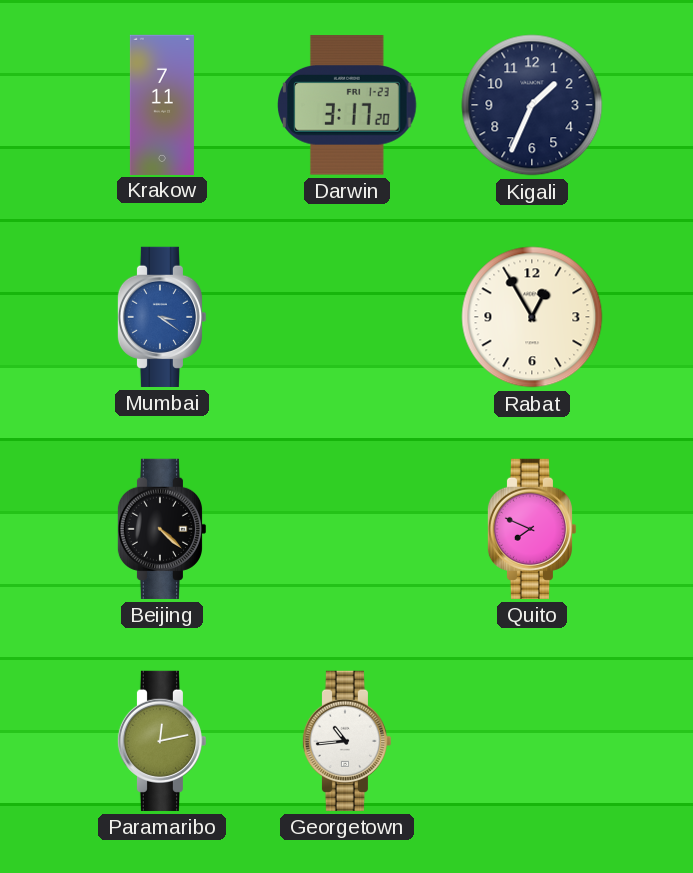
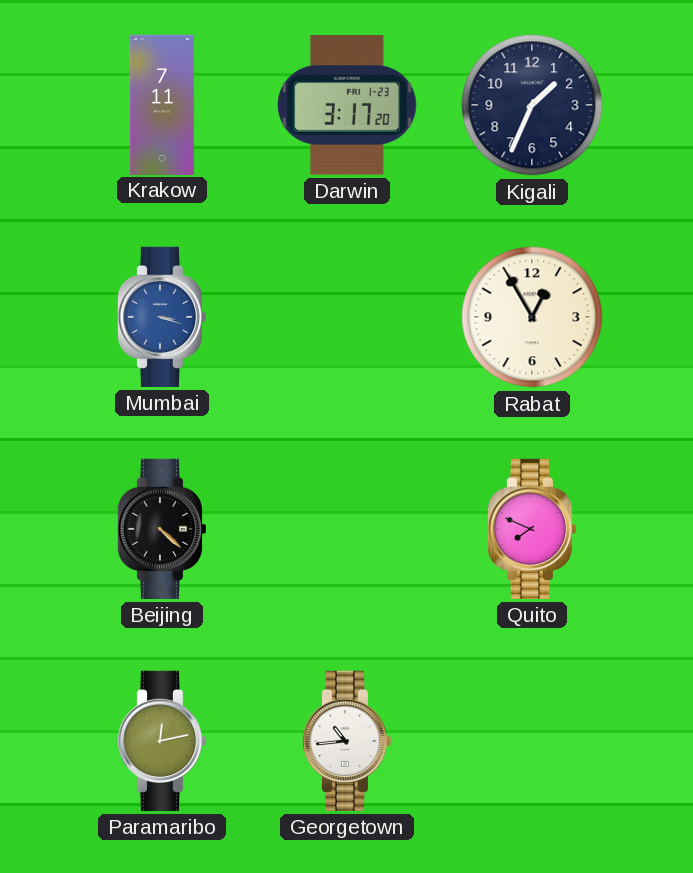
Mumbai: 3:21 -> 3:18
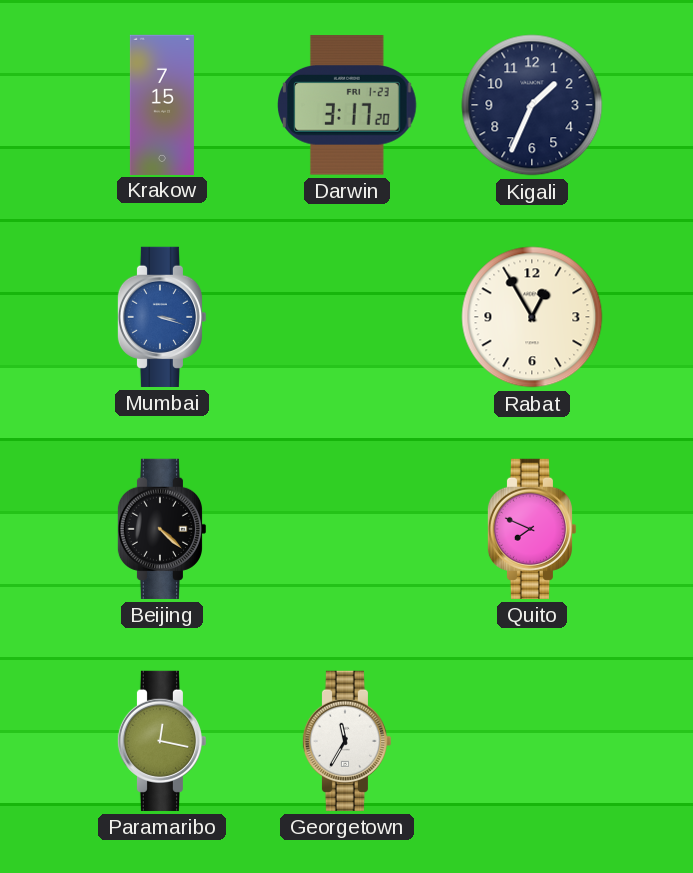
Krakow: 7:11 -> 7:15
Paramaribo: 12:13 -> 12:17
Georgetown: 10:44 -> 11:35
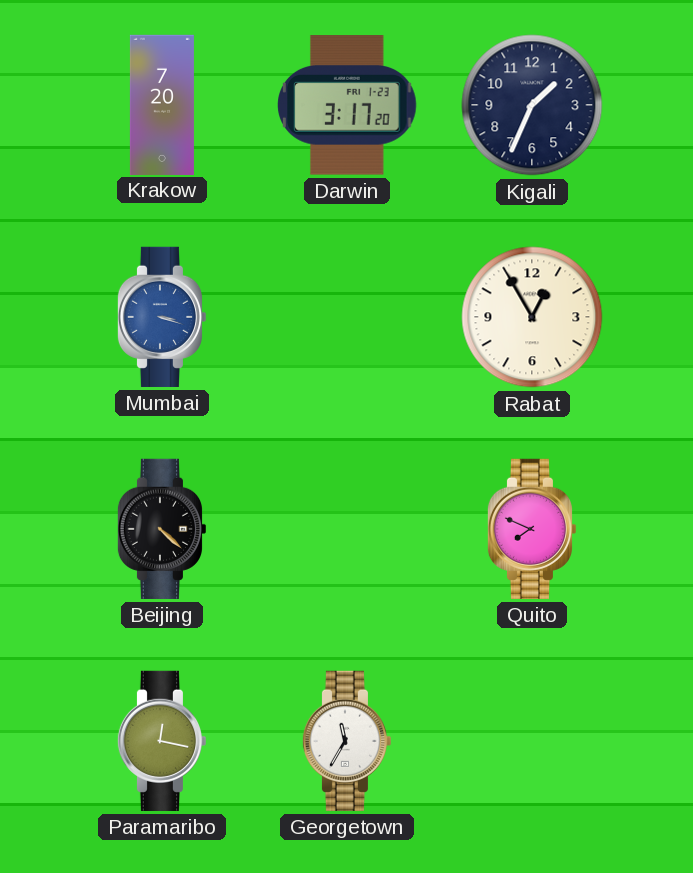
Krakow: 7:15 -> 7:20
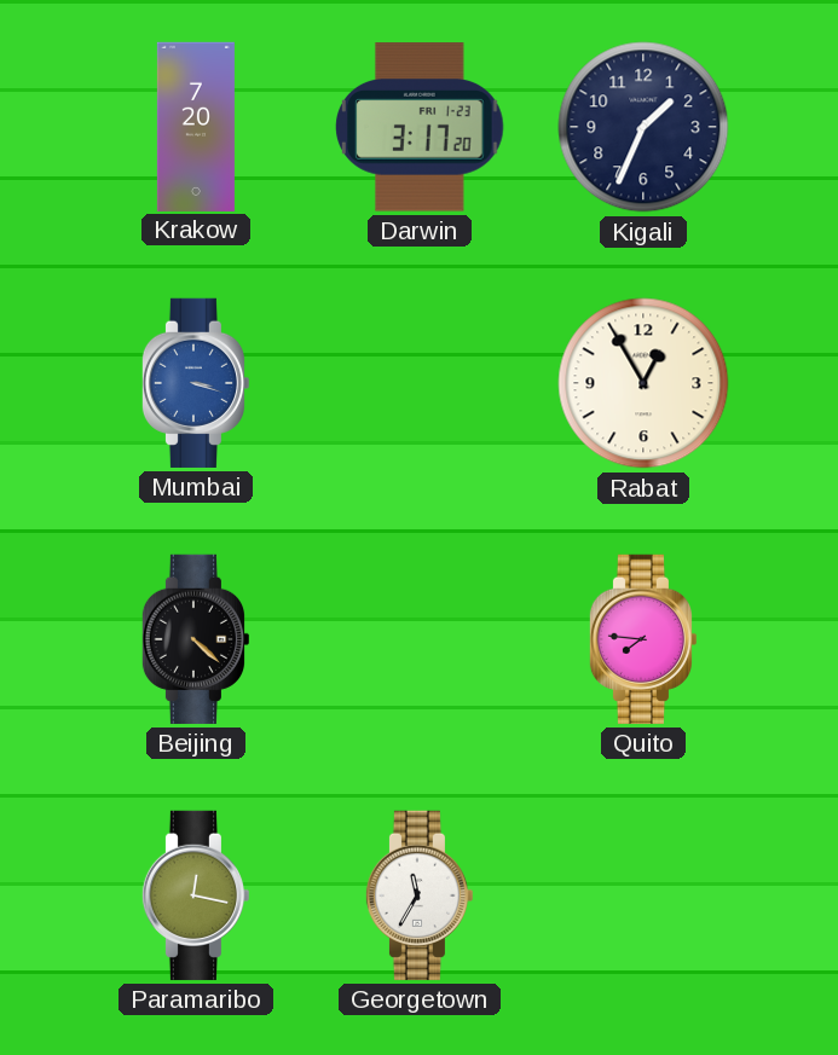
Quito: 7:49 -> 7:46
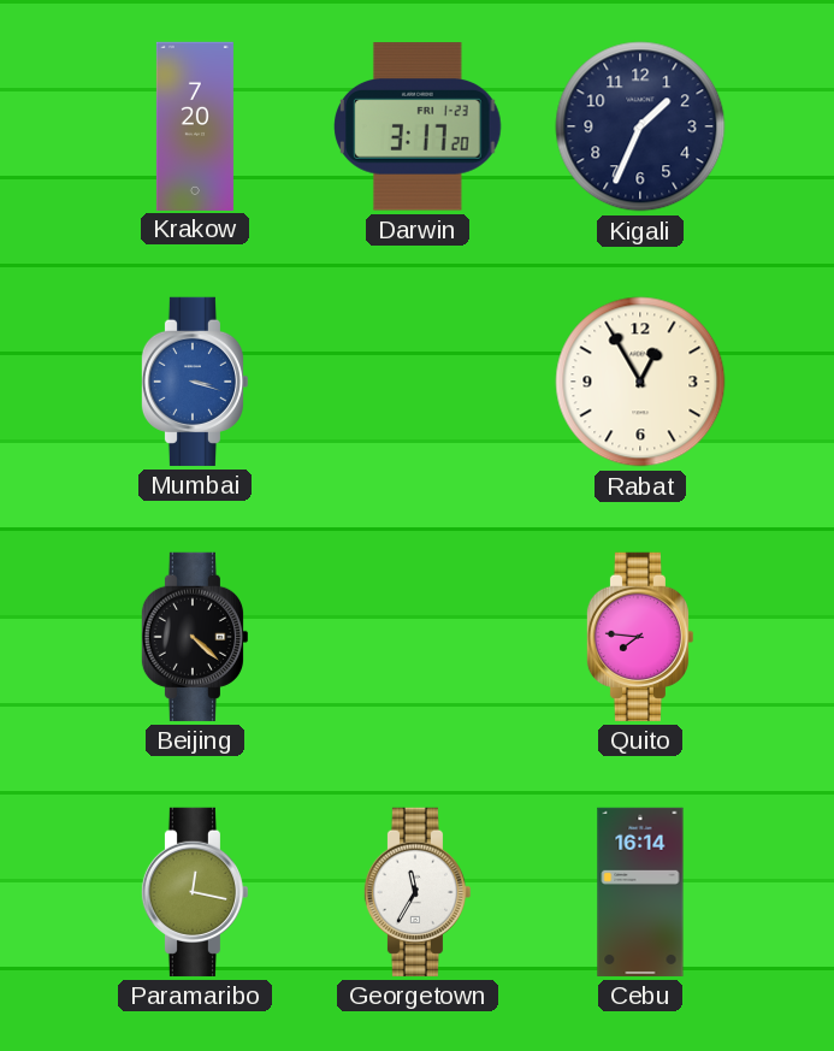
Cebu: none -> 16:14
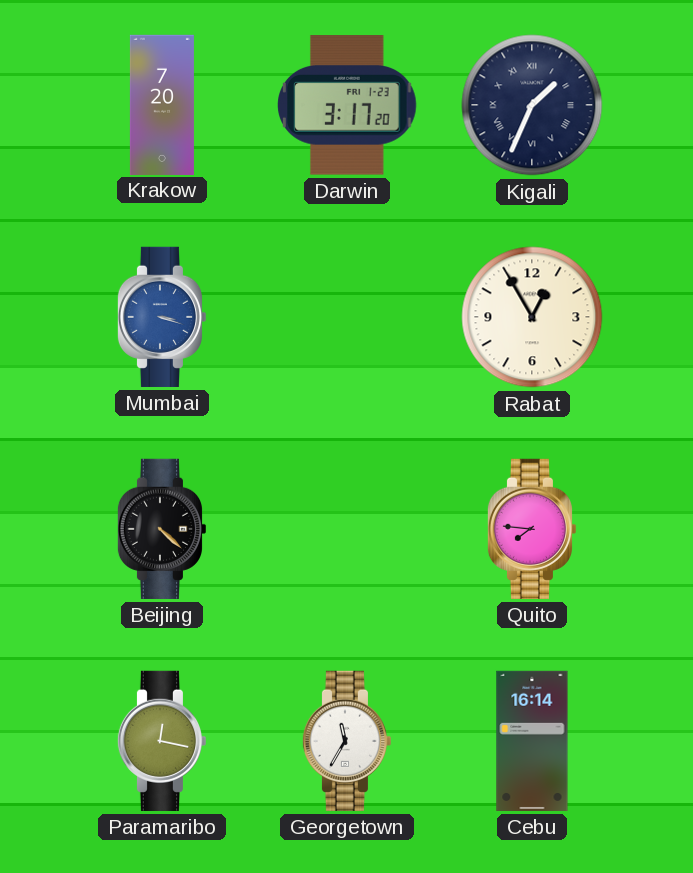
Kigali numerals: Arabic -> Roman
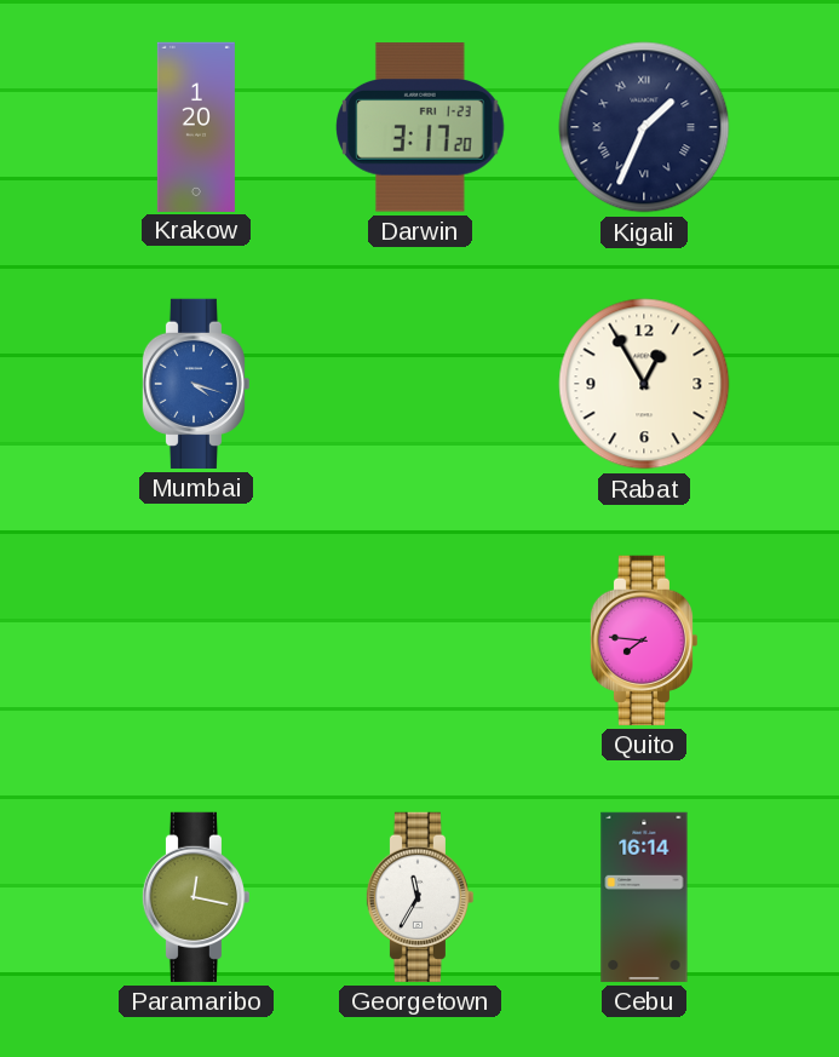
Krakow: 7:20 -> 1:20
Mumbai: 3:18 -> 4:18
Beijing: 4:22 -> none
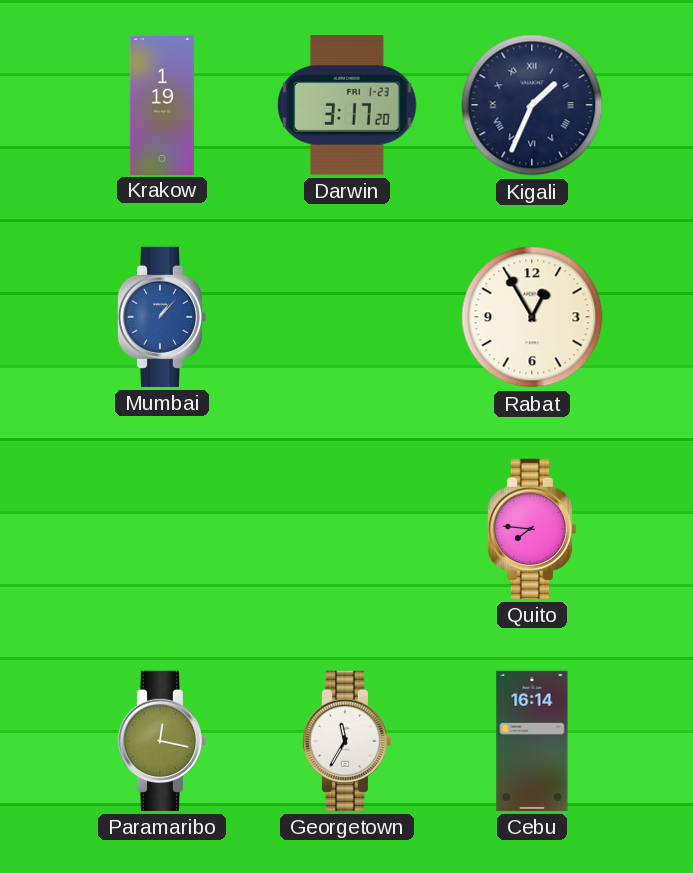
Krakow: 1:20 -> 1:19
Mumbai: 4:18 -> 1:07
